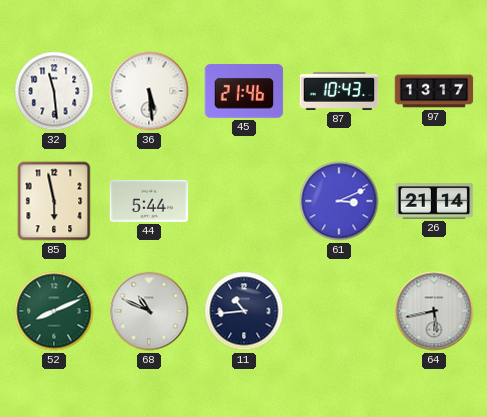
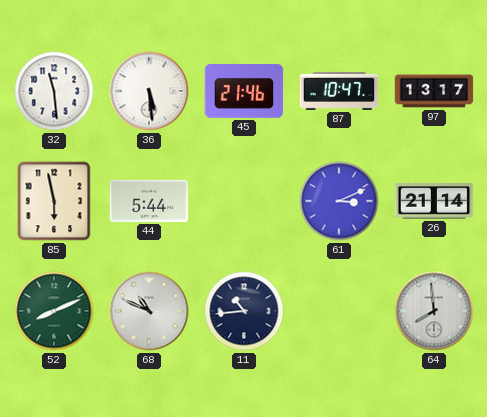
87: 10:43 -> 10:47
64: 5:43 -> 7:59
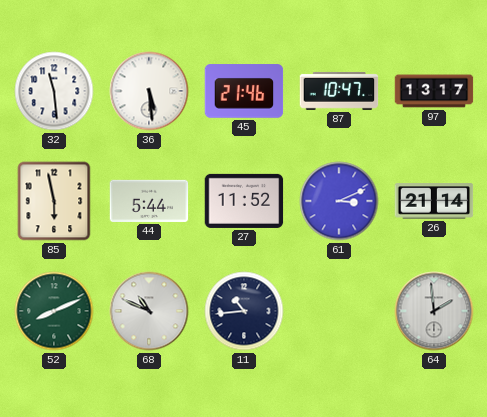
27: none -> 11:52
64: 7:59 -> 1:59
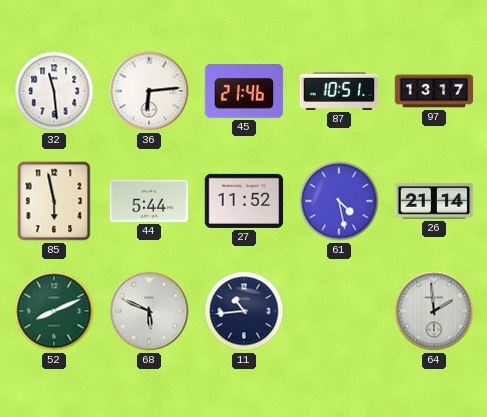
36: 5:29 -> 6:14
87: 10:47 -> 10:51
61: 3:11 -> 4:28
68: 10:49 -> 5:49
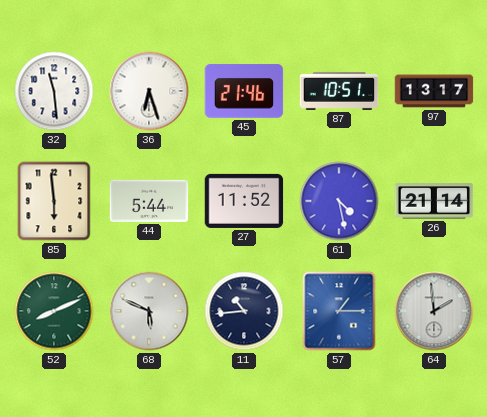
36: 6:14 -> 6:27
85: 5:58 -> 5:59
57: none -> 1:15
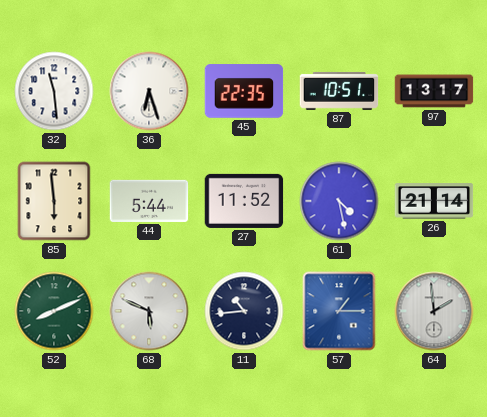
45: 21:46 -> 22:35
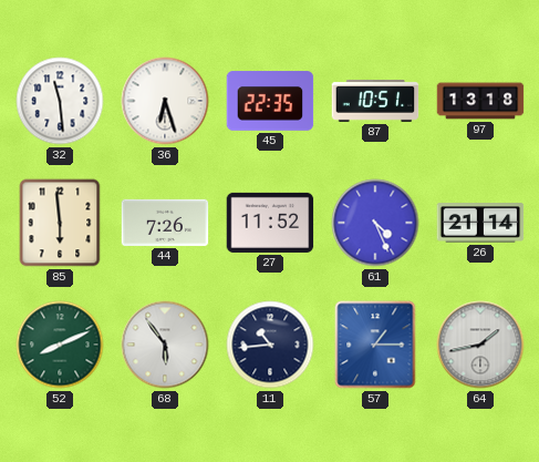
97: 13:17 -> 13:18
44: 5:44 -> 7:26
61: 4:28 -> 4:26
68: 5:49 -> 5:54
64: 1:59 -> 1:43
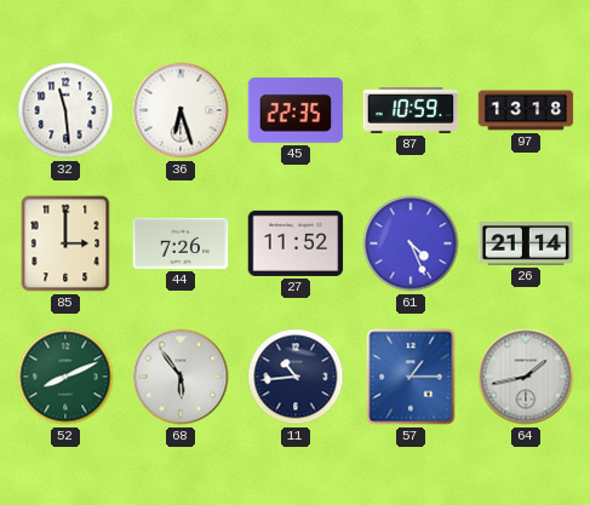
87: 10:51 -> 10:59
85: 5:59 -> 3:00
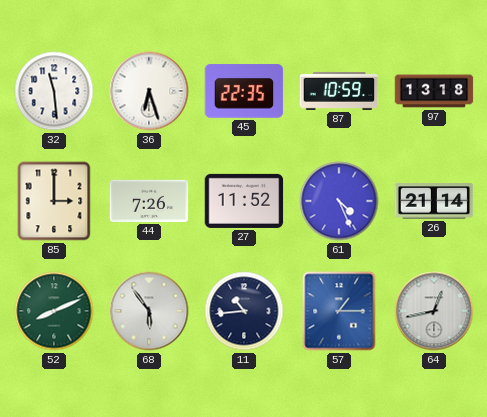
64: 1:43 -> 12:43
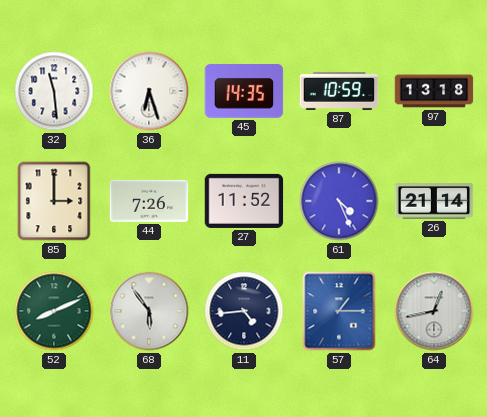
45: 22:35 -> 14:35
11: 10:44 -> 4:44
